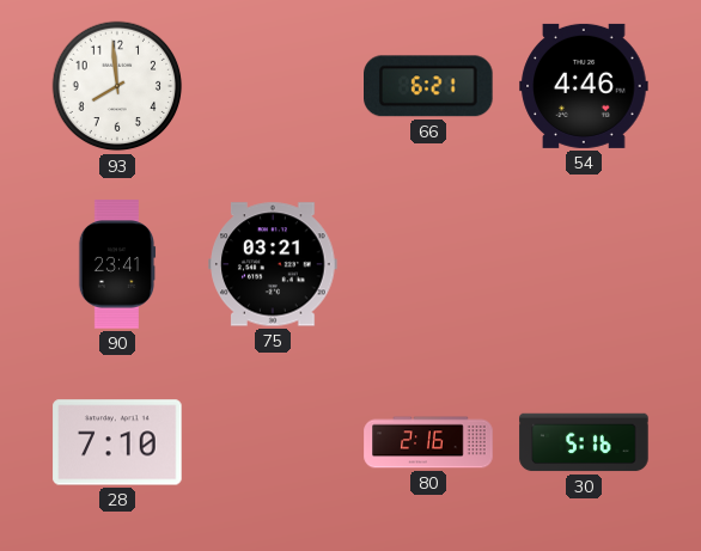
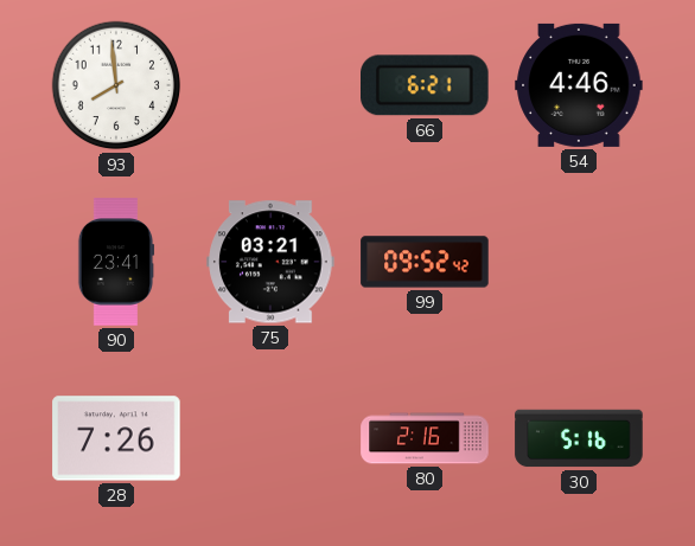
99: none -> 09:52
28: 7:10 -> 7:26
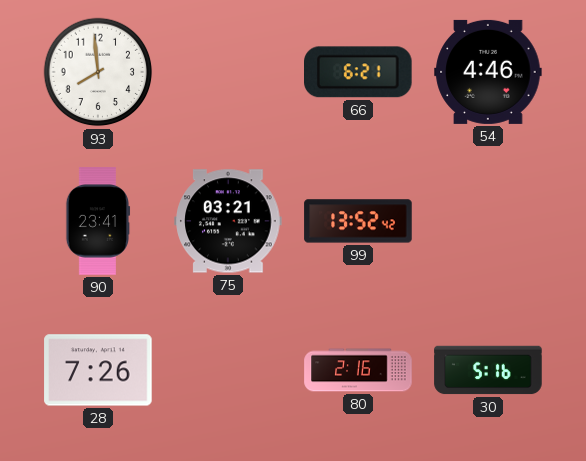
99: 09:52 -> 13:52
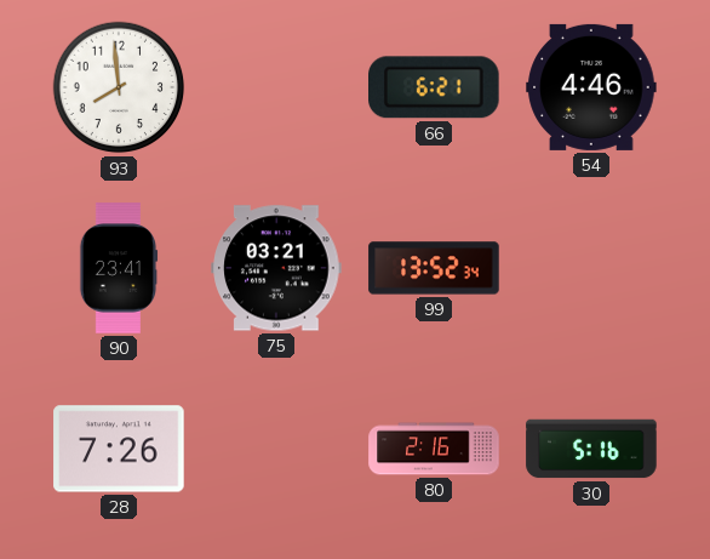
99: 13:52:42 -> 13:52:34
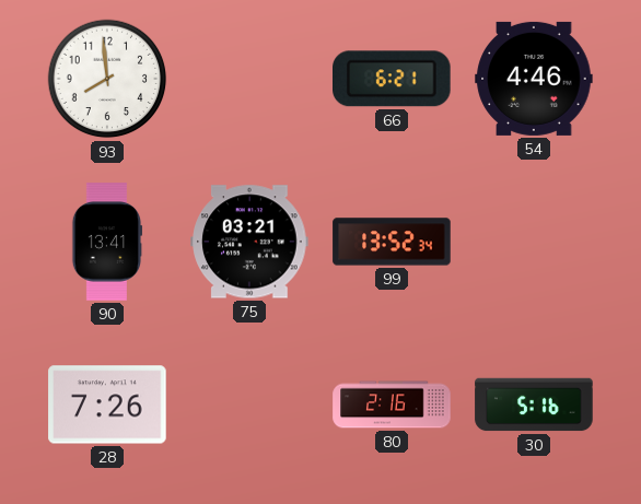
90: 23:41 -> 13:41
